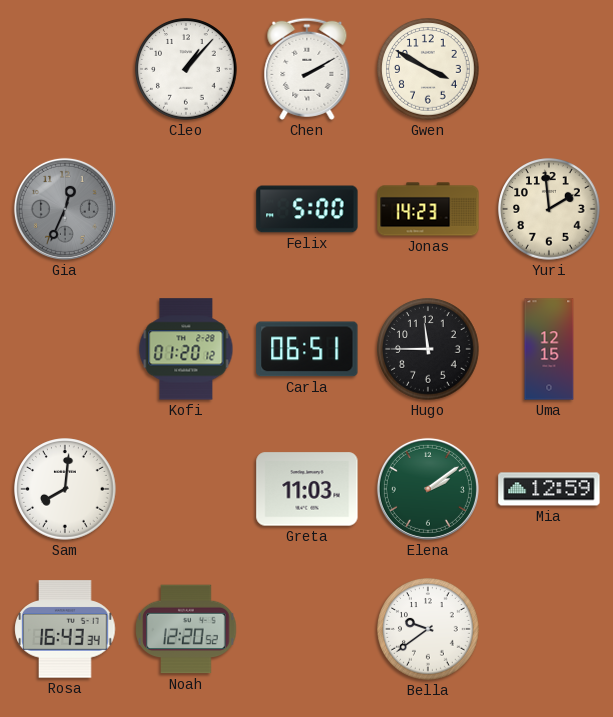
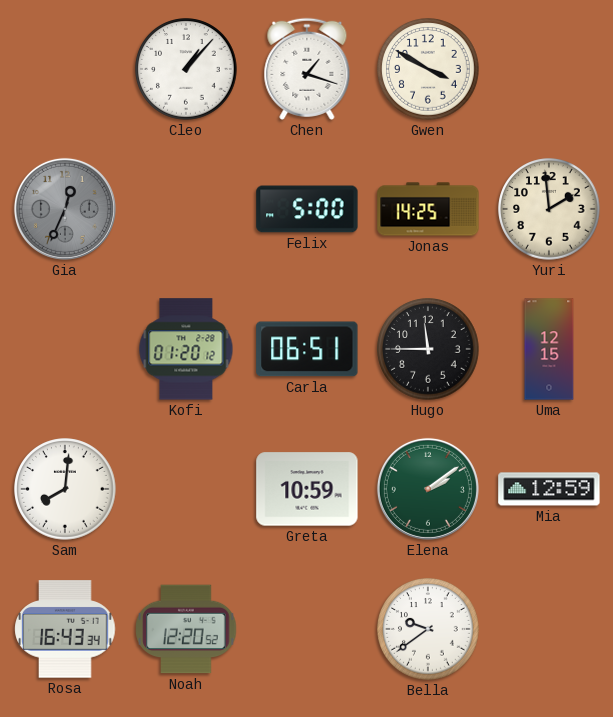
Chen: 2:10 -> 1:18
Jonas: 14:23 -> 14:25
Greta: 11:03 -> 10:59
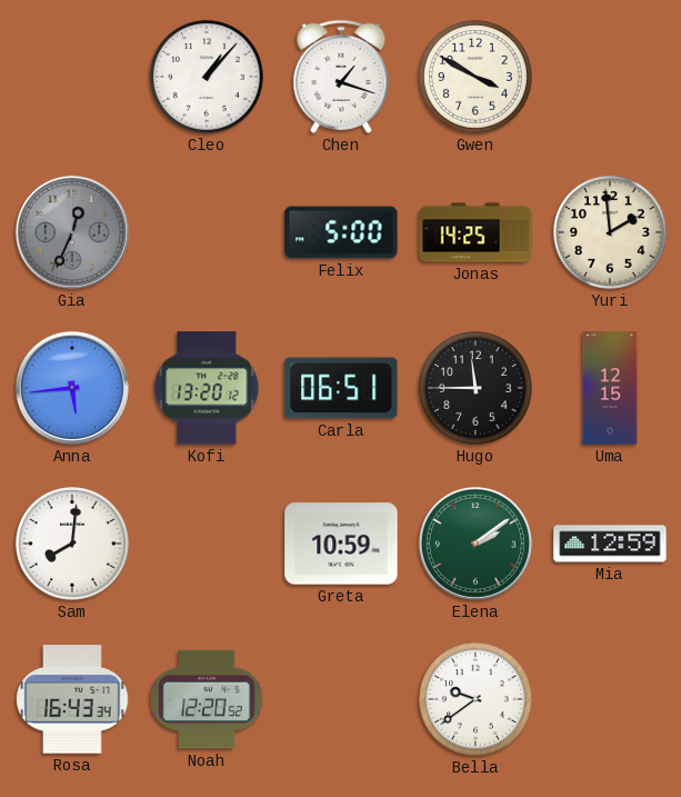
Anna: none -> 5:44
Kofi: 01:20 -> 13:20
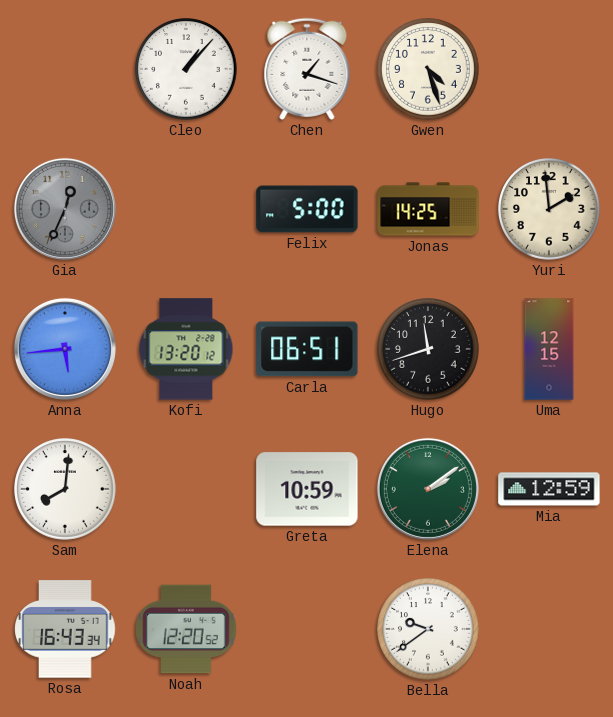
Gwen: 3:50 -> 4:27
Hugo: 11:45 -> 11:42
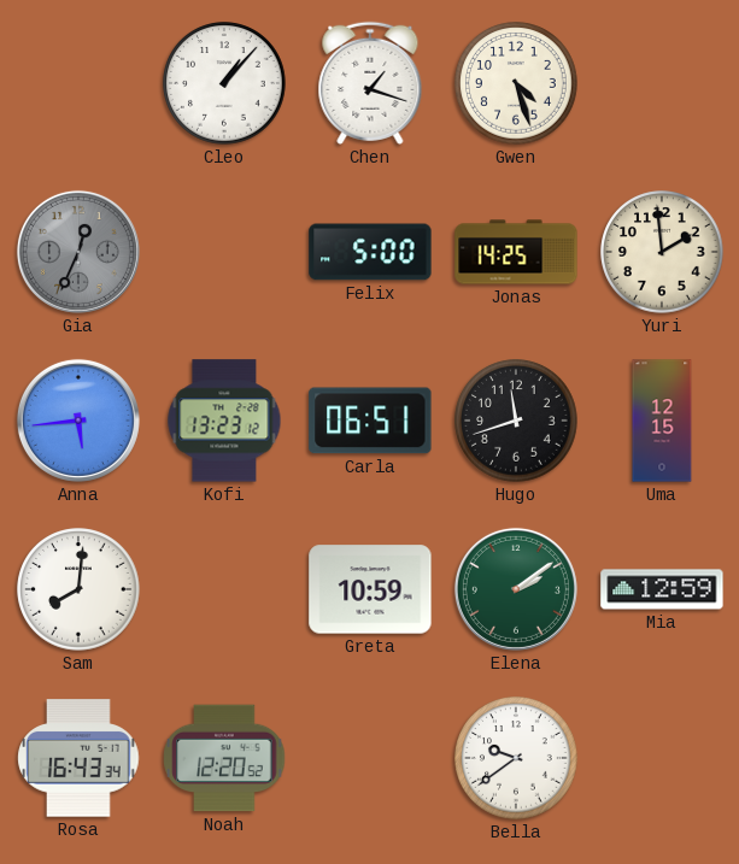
Kofi: 13:20 -> 13:23
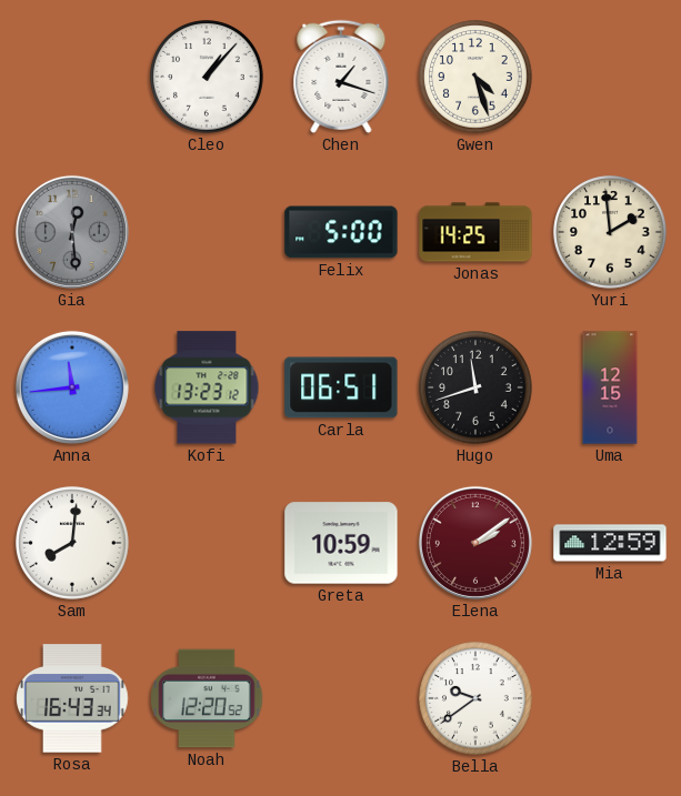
Gia: 12:34 -> 12:29
Anna: 5:44 -> 11:44
Elena dial: green -> burgundy
